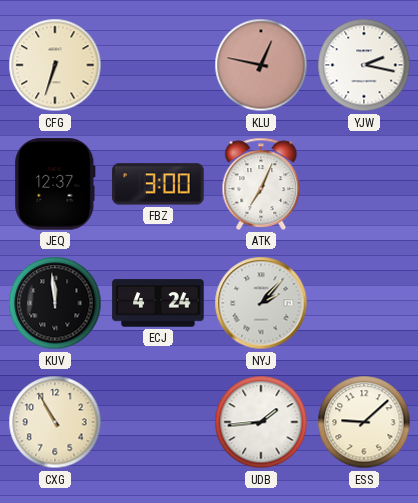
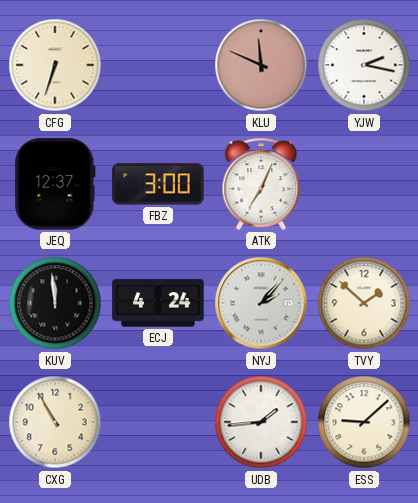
KLU: 12:47 -> 11:49
TVY: none -> 1:52
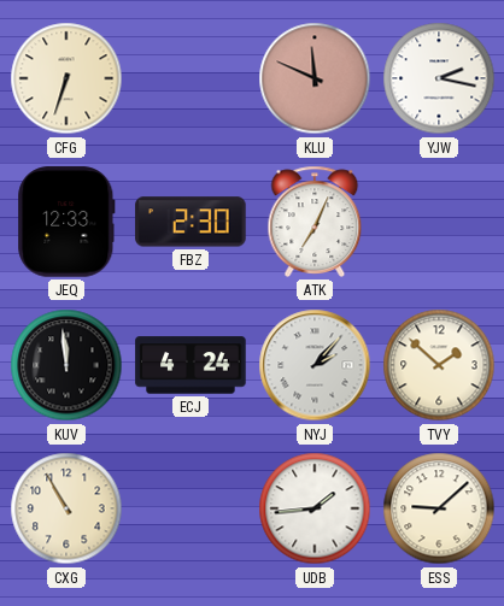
JEQ: 12:37 -> 12:33
FBZ: 3:00 -> 2:30
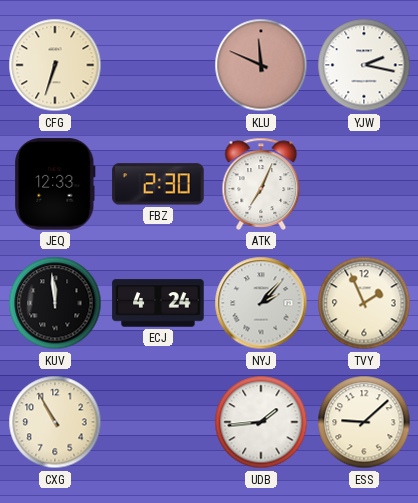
TVY: 1:52 -> 1:56
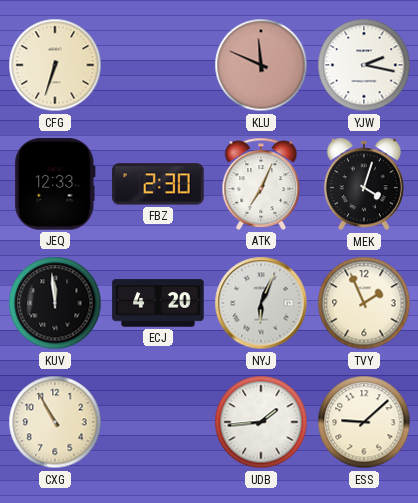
MEK: none -> 4:03
ECJ: 4:24 -> 4:20
NYJ: 2:07 -> 6:04
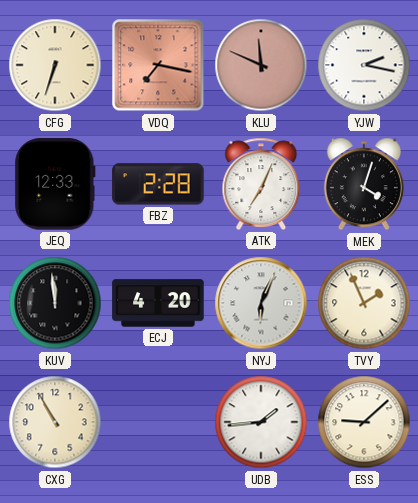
VDQ: none -> 7:17
FBZ: 2:30 -> 2:28
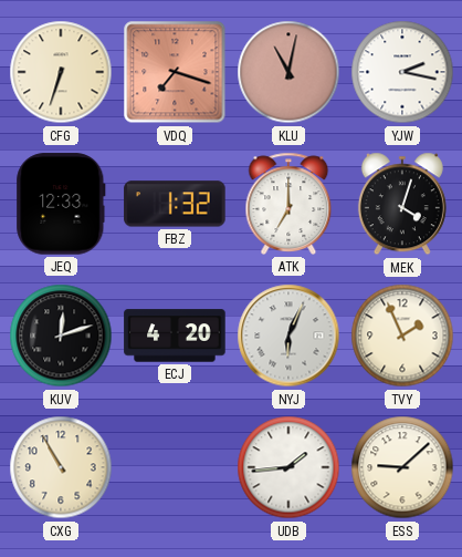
VDQ: 7:17 -> 7:18
KLU: 11:49 -> 11:02
FBZ: 2:28 -> 1:32
ATK: 7:04 -> 7:00
KUV: 11:59 -> 12:12
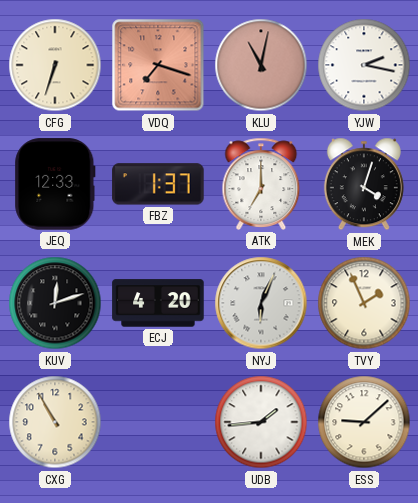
FBZ: 1:32 -> 1:37
